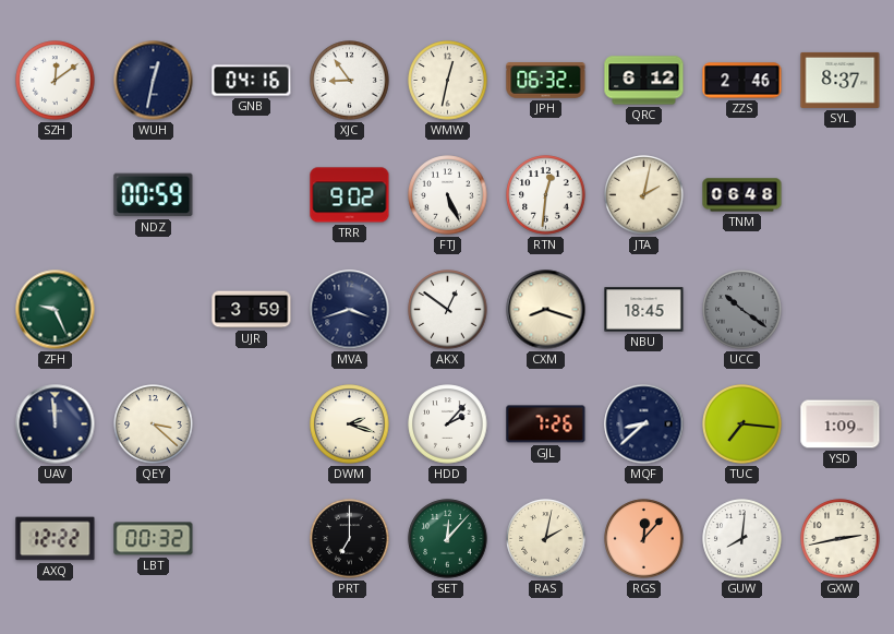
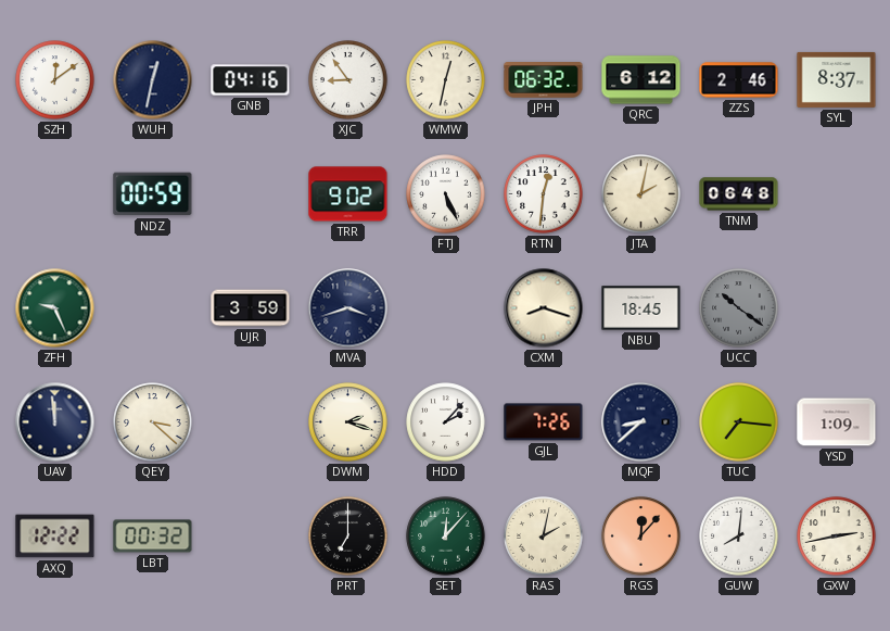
AKX: 12:51 -> none
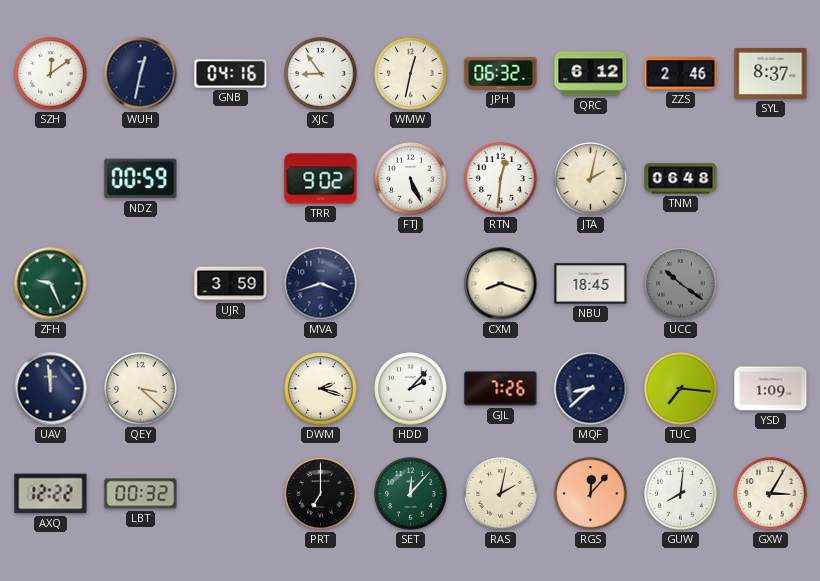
GXW: 2:43 -> 3:05
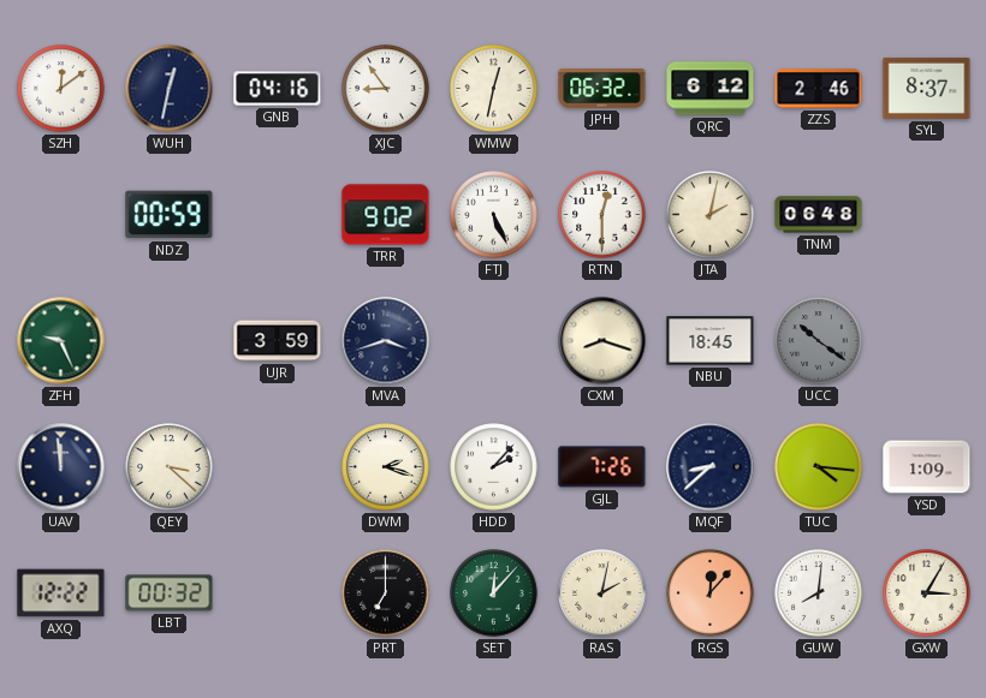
RTN: 12:31 -> 12:30
TUC: 7:16 -> 4:16
